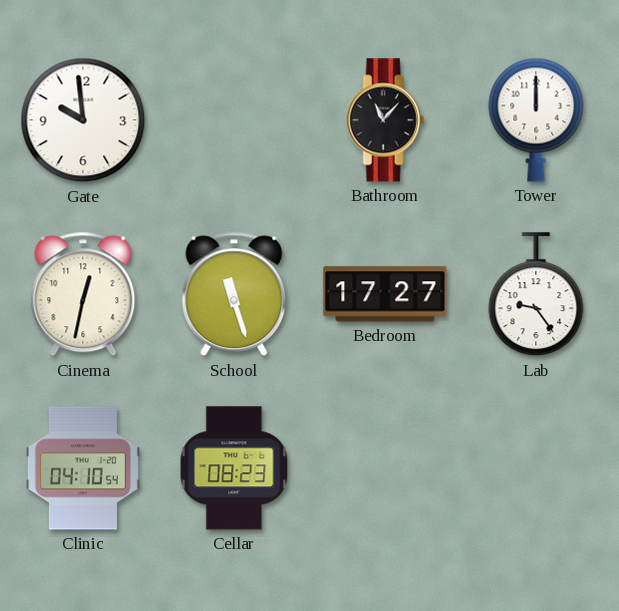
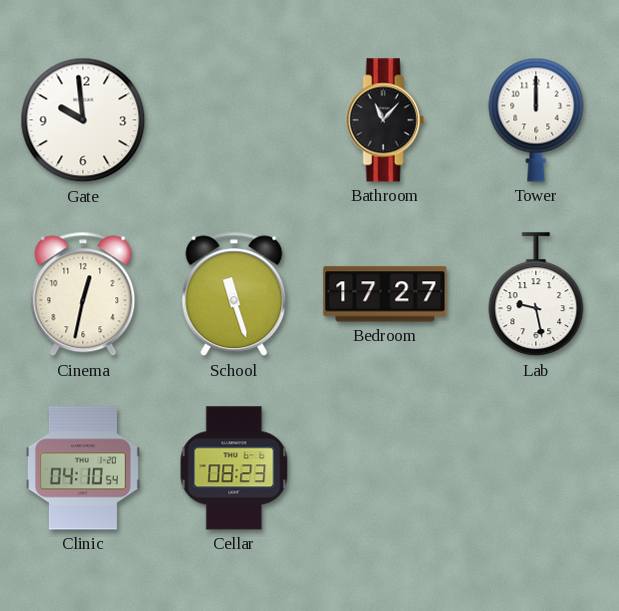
Lab: 9:24 -> 9:28
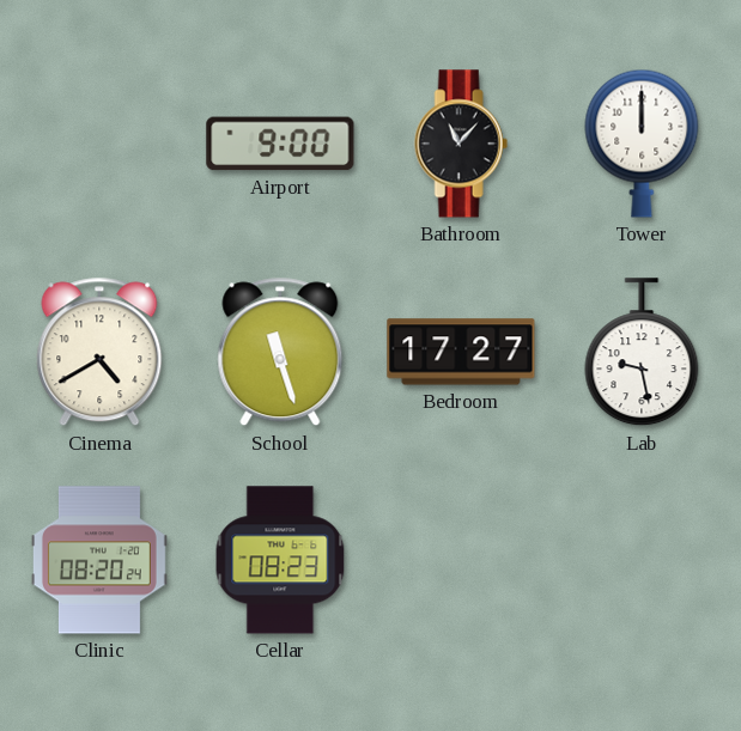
Gate: 9:59 -> none
Airport: none -> 9:00
Cinema: 12:32 -> 4:40
Clinic: 04:10 -> 08:20
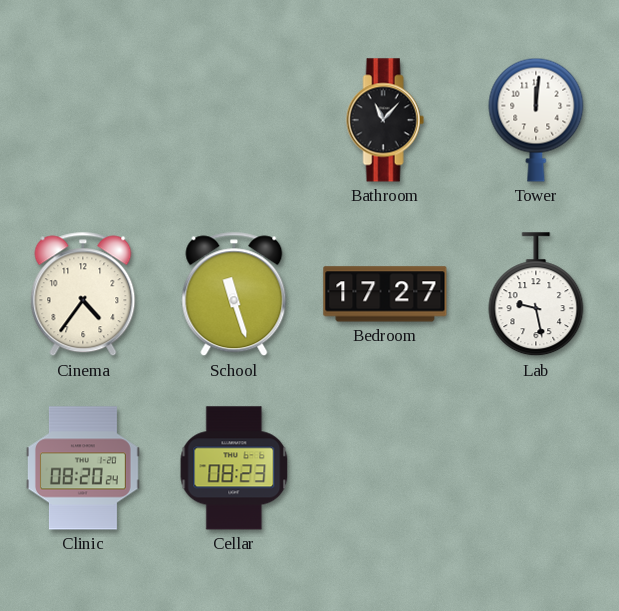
Airport: 9:00 -> none
Tower: 12:00 -> 12:01
Cinema: 4:40 -> 4:36
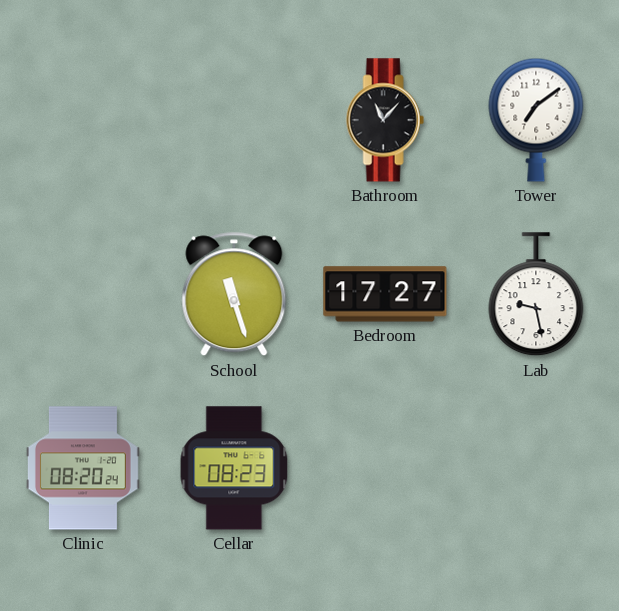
Tower: 12:01 -> 7:09
Cinema: 4:36 -> none
